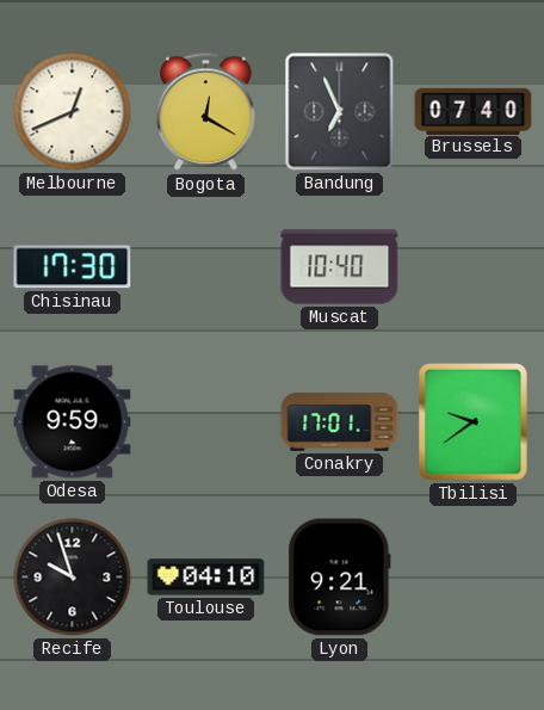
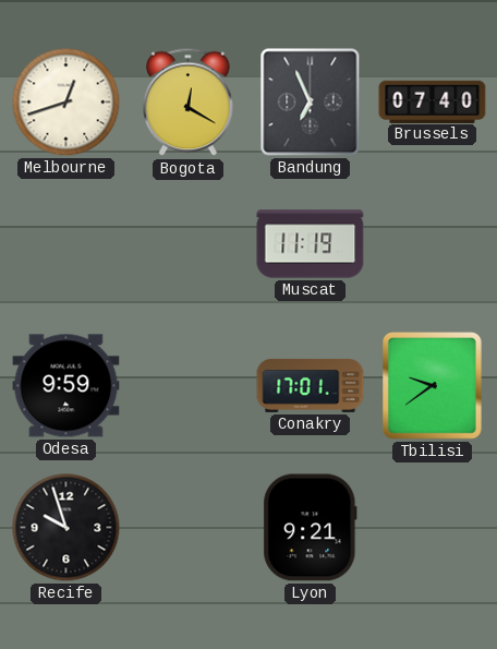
Melbourne: 12:41 -> 12:42
Chisinau: 17:30 -> none
Muscat: 10:40 -> 11:19
Toulouse: 04:10 -> none
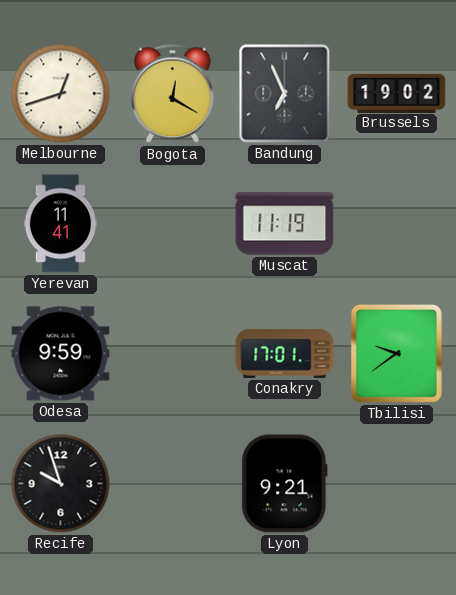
Brussels: 07:40 -> 19:02
Yerevan: none -> 11:41
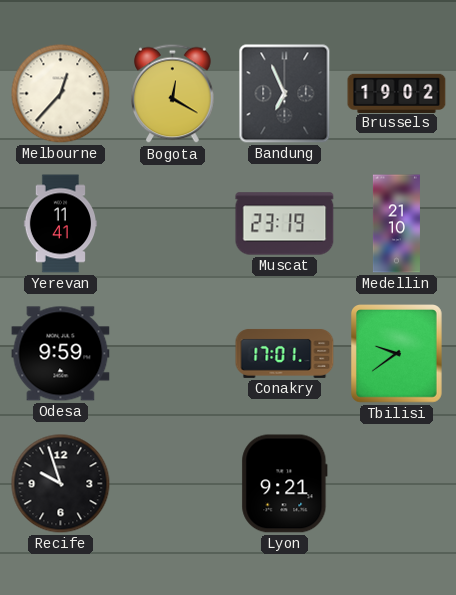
Melbourne: 12:42 -> 12:37
Muscat: 11:19 -> 23:19
Medellin: none -> 21:10
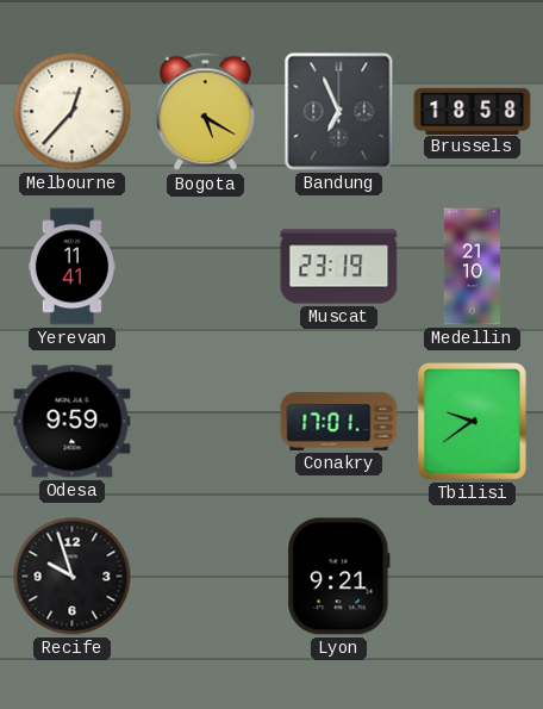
Bogota: 12:20 -> 5:20
Brussels: 19:02 -> 18:58
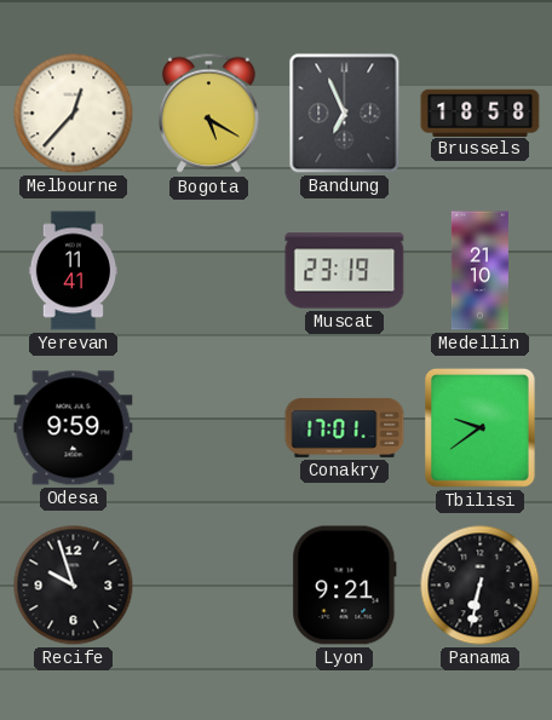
Panama: none -> 6:32
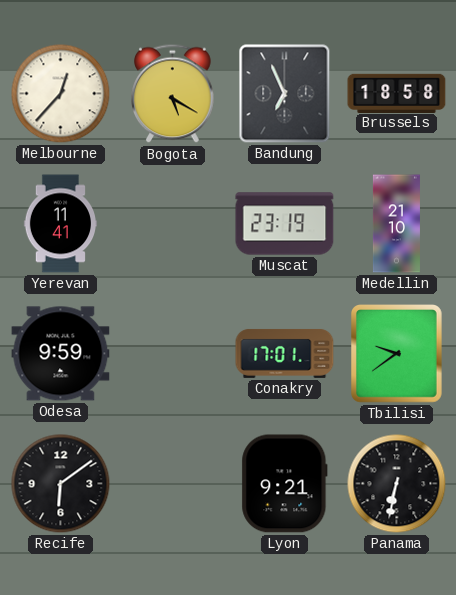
Recife: 9:57 -> 6:09
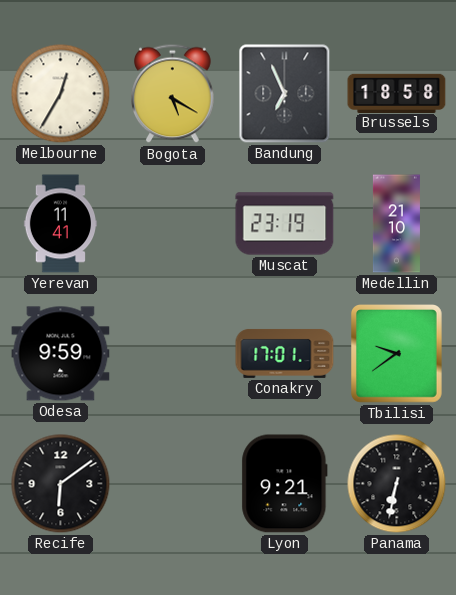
Melbourne: 12:37 -> 12:35
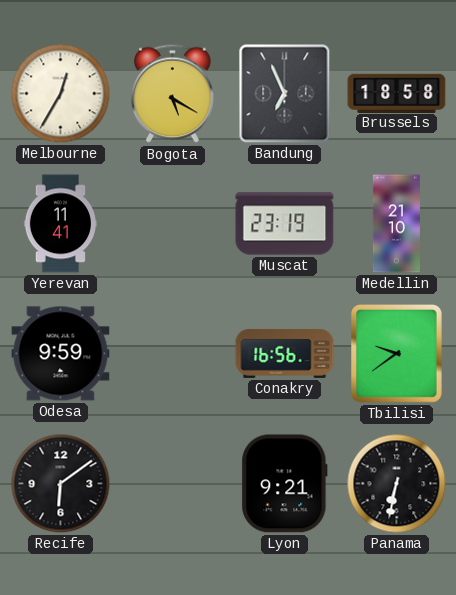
Conakry: 17:01 -> 16:56
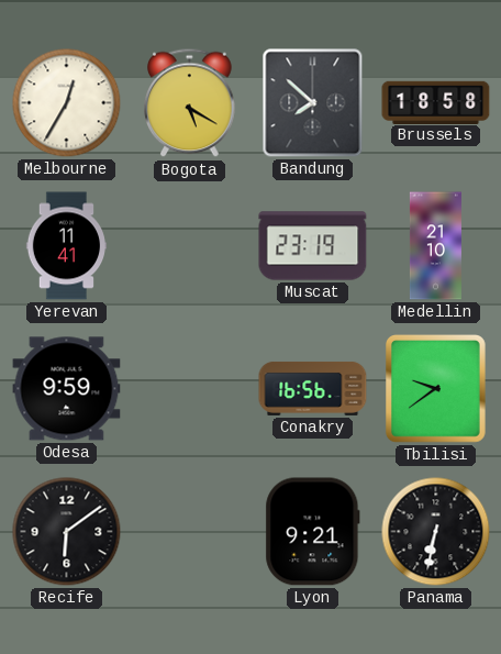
Bandung: 6:56 -> 7:52
